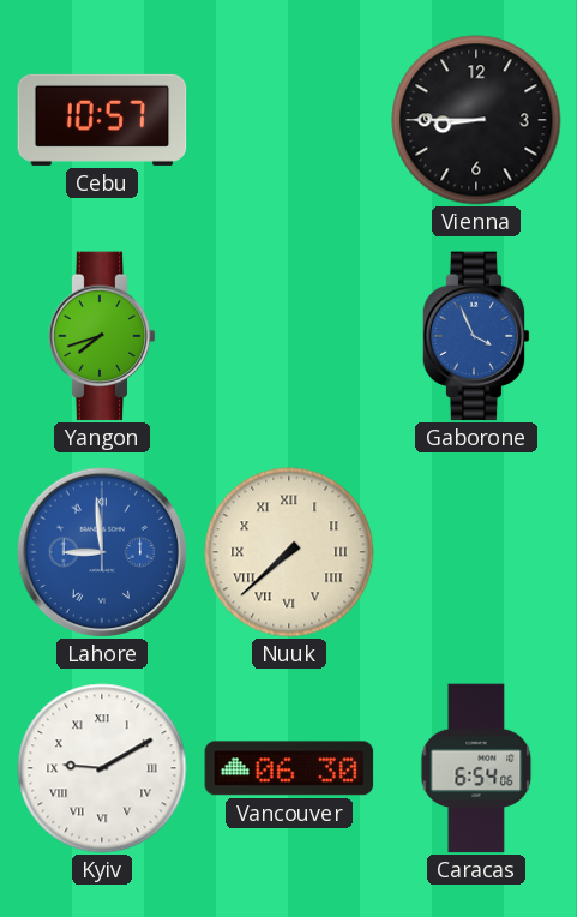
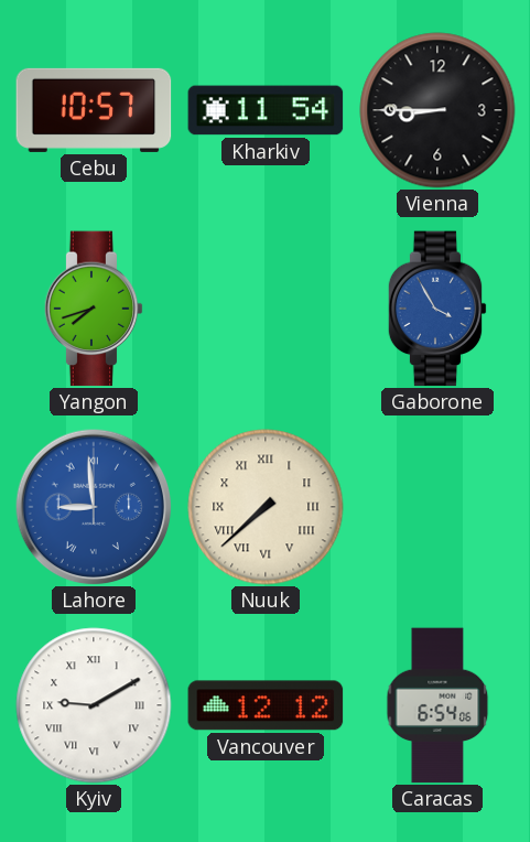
Kharkiv: none -> 11:54
Gaborone: 3:56 -> 3:55
Vancouver: 06:30 -> 12:12
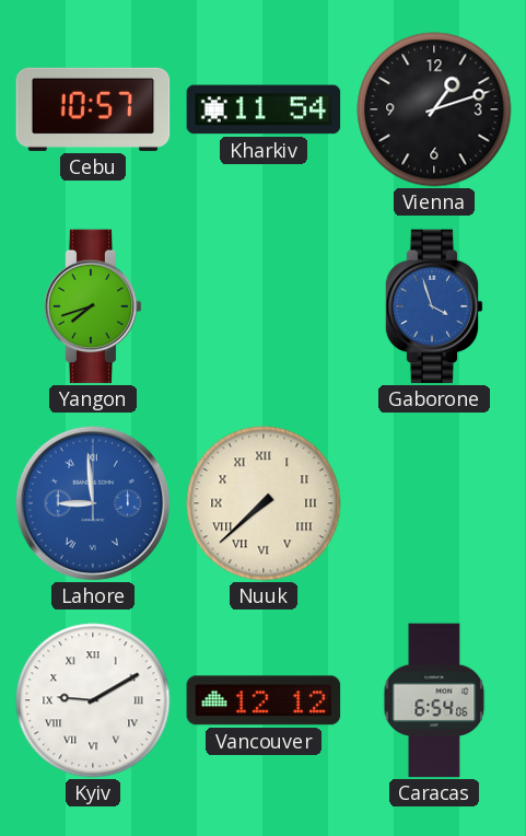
Vienna: 8:45 -> 1:12
Gaborone: 3:55 -> 3:57
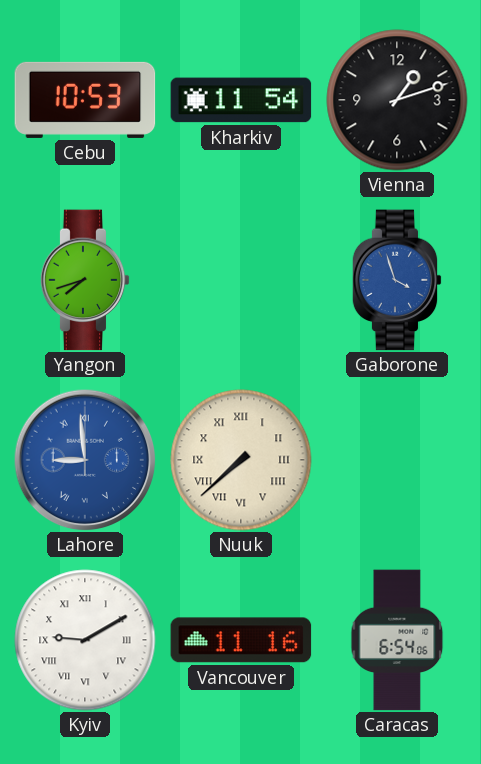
Cebu: 10:57 -> 10:53
Vancouver: 12:12 -> 11:16
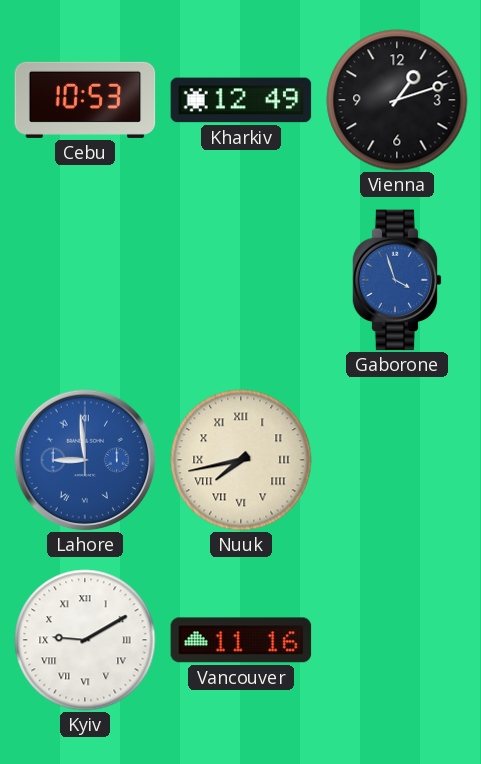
Kharkiv: 11:54 -> 12:49
Yangon: 7:42 -> none
Nuuk: 7:38 -> 7:43
Caracas: 6:54 -> none
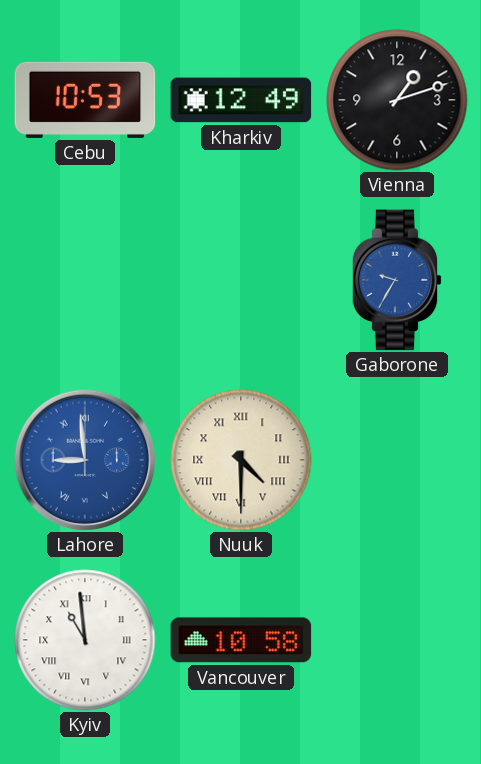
Gaborone: 3:57 -> 9:35
Nuuk: 7:43 -> 4:30
Kyiv: 9:10 -> 10:59
Vancouver: 11:16 -> 10:58
